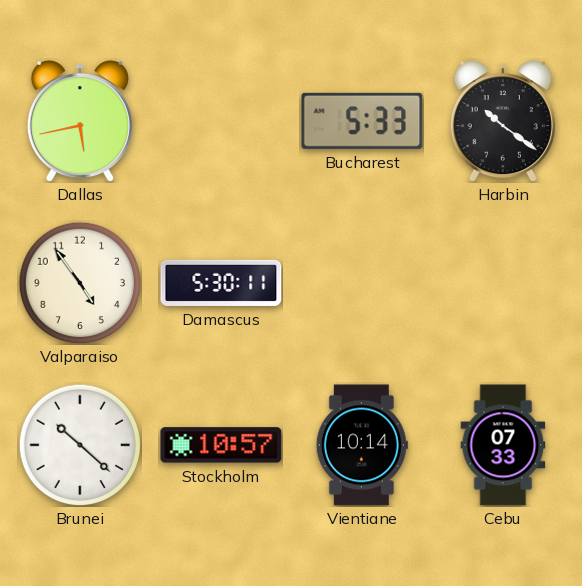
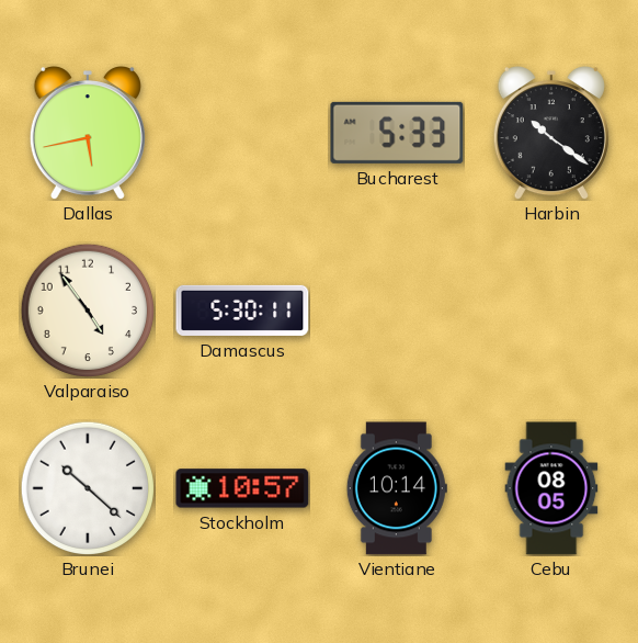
Cebu: 07:33 -> 08:05
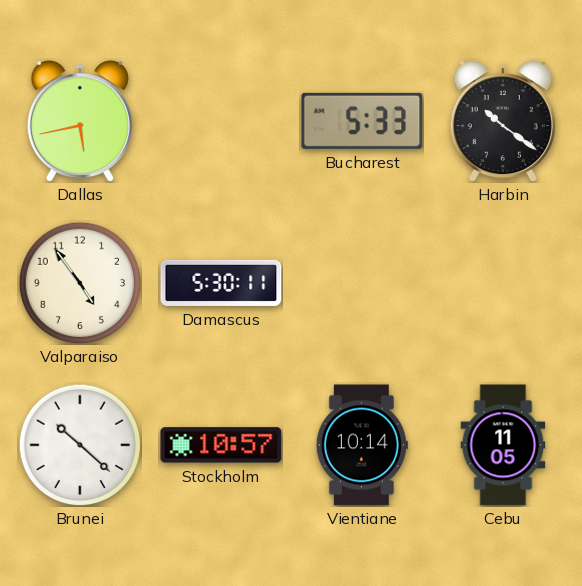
Cebu: 08:05 -> 11:05
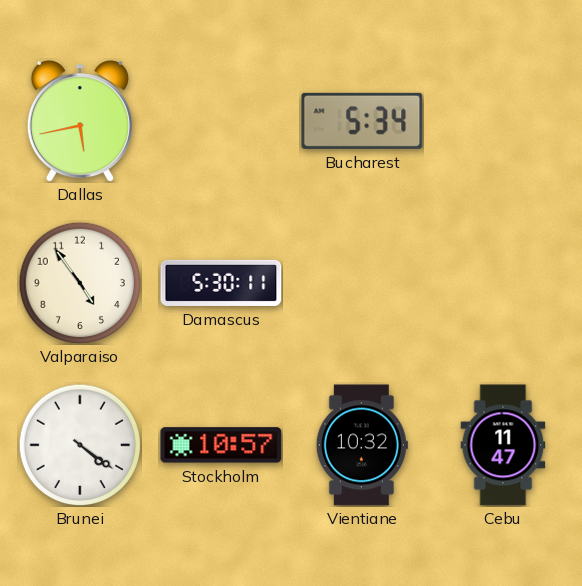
Bucharest: 5:33 -> 5:34
Harbin: 10:21 -> none
Brunei: 10:22 -> 4:21
Vientiane: 10:14 -> 10:32
Cebu: 11:05 -> 11:47
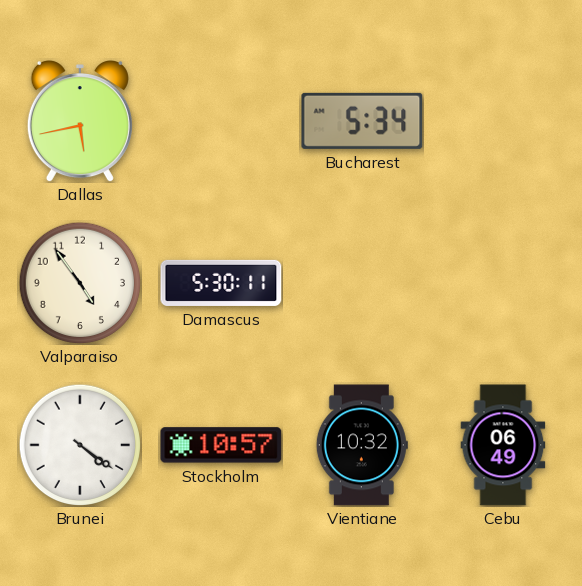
Cebu: 11:47 -> 06:49
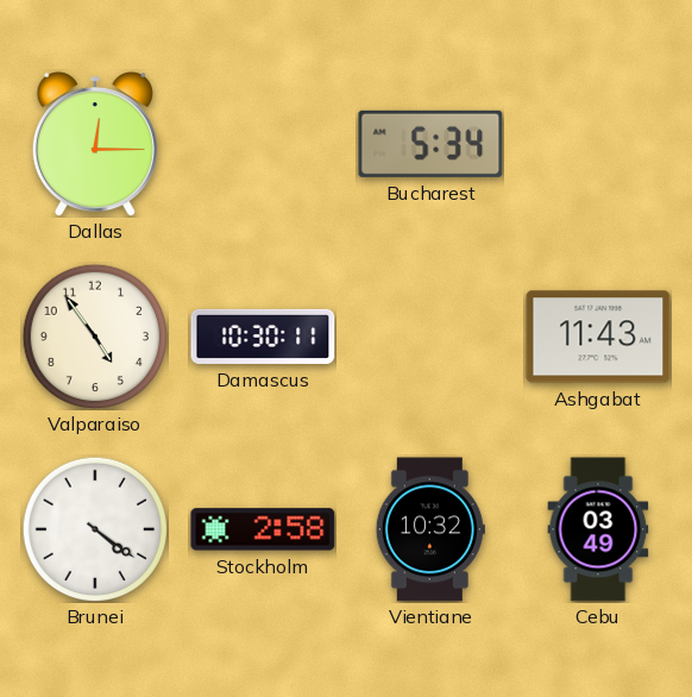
Dallas: 5:43 -> 12:15
Damascus: 5:30 -> 10:30
Ashgabat: none -> 11:43
Stockholm: 10:57 -> 2:58
Cebu: 06:49 -> 03:49
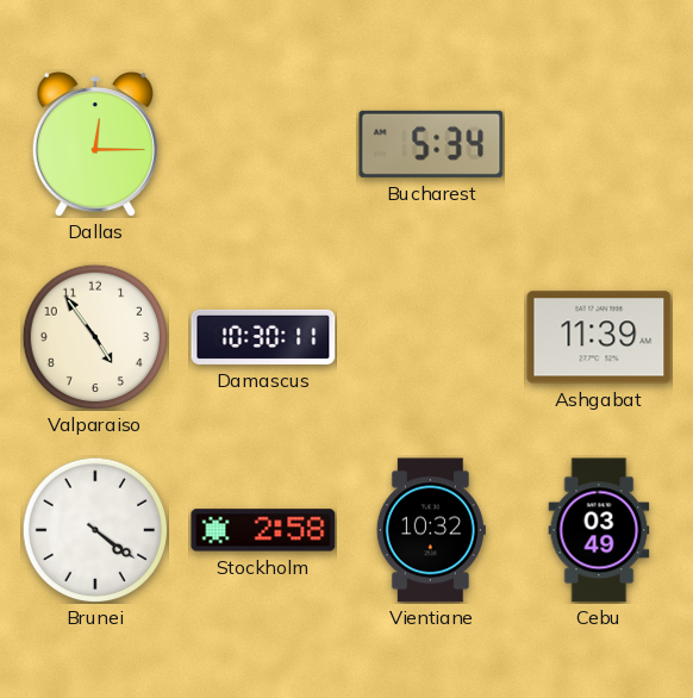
Ashgabat: 11:43 -> 11:39
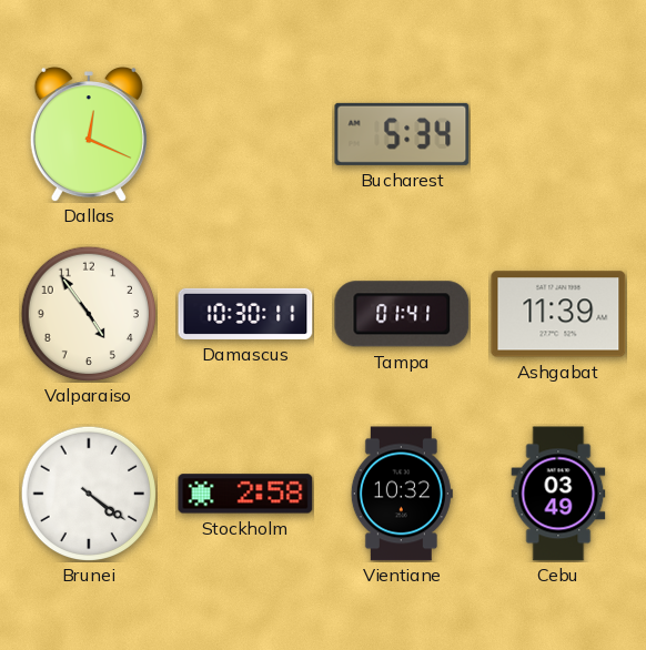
Dallas: 12:15 -> 12:19
Tampa: none -> 01:41
